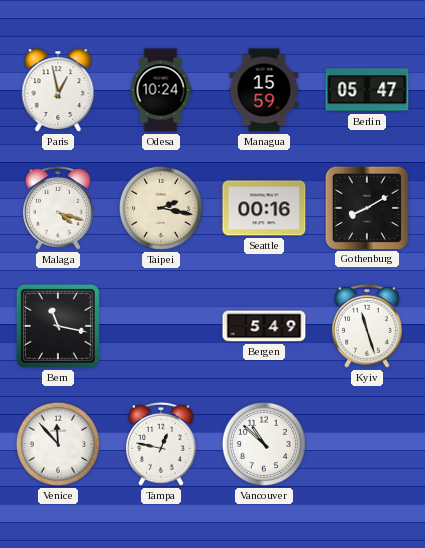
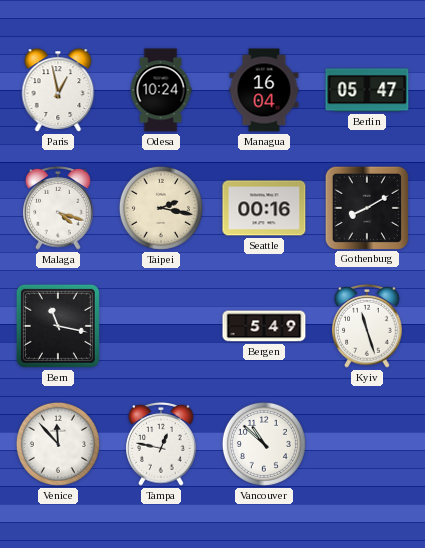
Managua: 15:59 -> 16:04
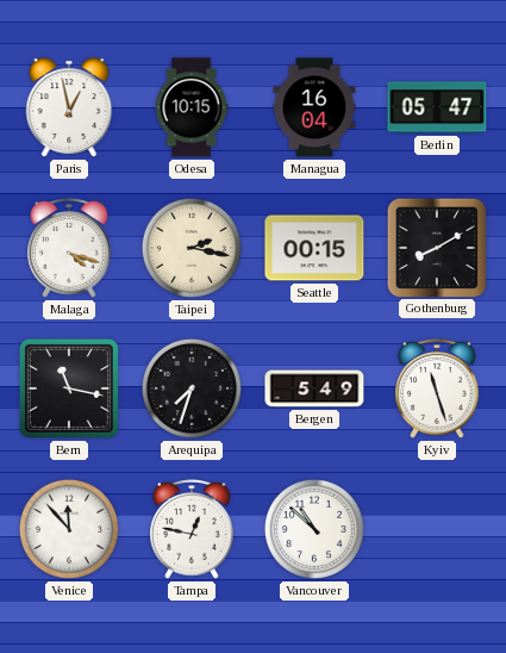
Odesa: 10:24 -> 10:15
Seattle: 00:16 -> 00:15
Arequipa: none -> 7:33
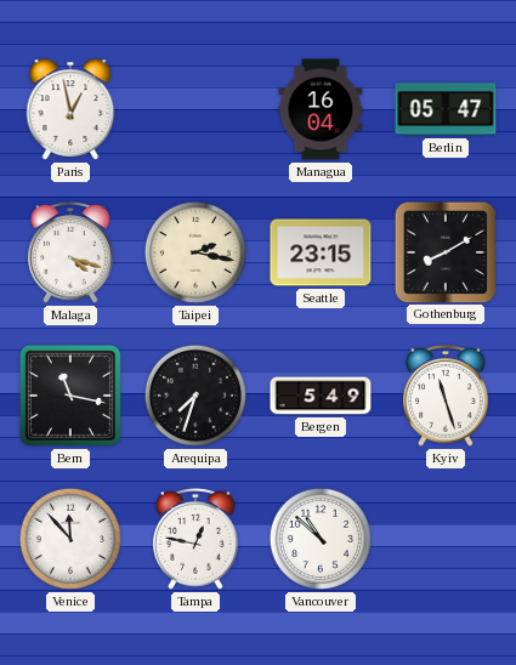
Odesa: 10:15 -> none
Seattle: 00:15 -> 23:15
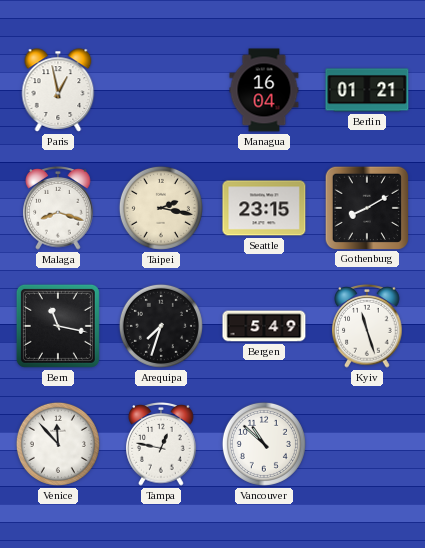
Berlin: 05:47 -> 01:21
Malaga: 4:18 -> 8:18
